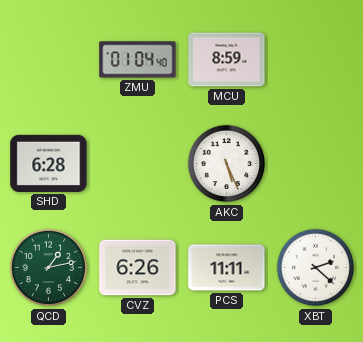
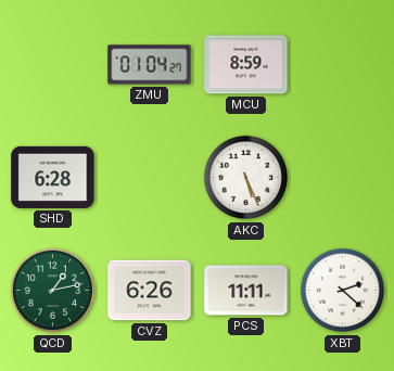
ZMU: 01:04:40 -> 01:04:27
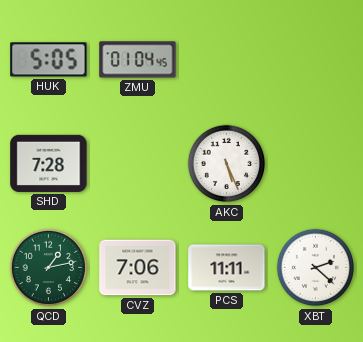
HUK: none -> 5:05
ZMU: 01:04:27 -> 01:04:45
MCU: 8:59 -> none
SHD: 6:28 -> 7:28
CVZ: 6:26 -> 7:06
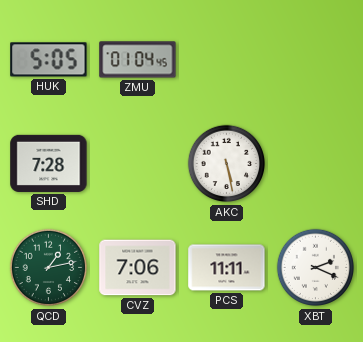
AKC: 5:26 -> 5:28
XBT: 2:22 -> 2:19
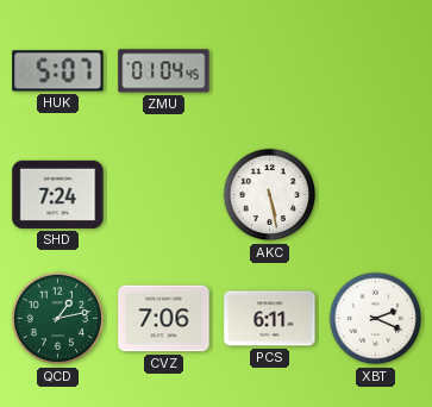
HUK: 5:05 -> 5:07
SHD: 7:28 -> 7:24
PCS: 11:11 -> 6:11
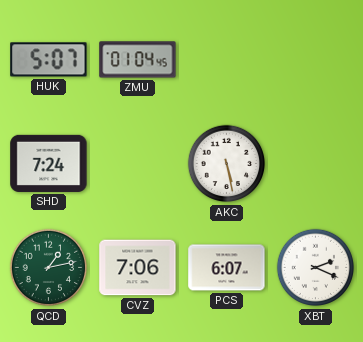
PCS: 6:11 -> 6:07
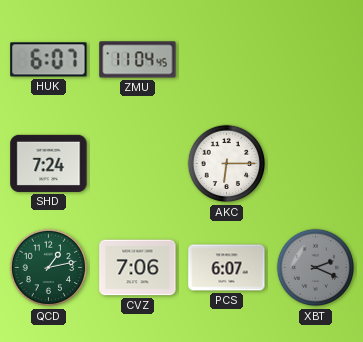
HUK: 5:07 -> 6:07
ZMU: 01:04 -> 11:04
AKC: 5:28 -> 6:15
XBT dial: white -> grey
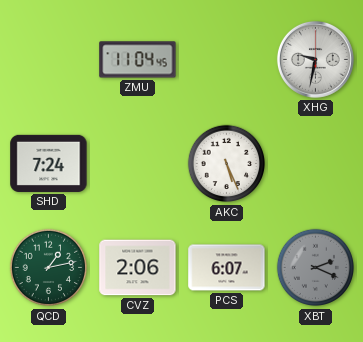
HUK: 6:07 -> none
XHG: none -> 9:32
AKC: 6:15 -> 5:26
CVZ: 7:06 -> 2:06
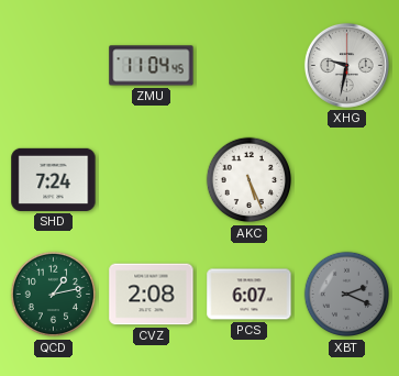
CVZ: 2:06 -> 2:08
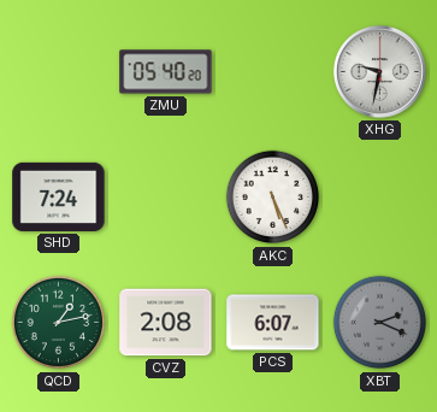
ZMU: 11:04 -> 05:40
